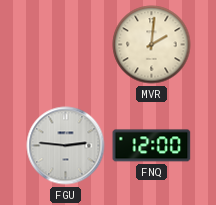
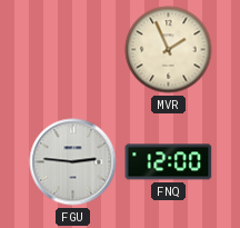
MVR: 2:01 -> 1:56
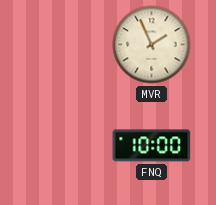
FGU: 2:46 -> none
FNQ: 12:00 -> 10:00
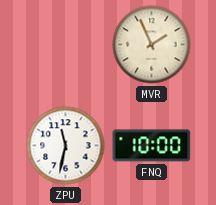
ZPU: none -> 11:32
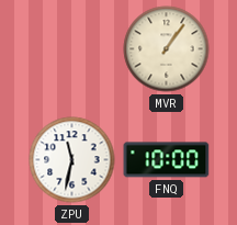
MVR: 1:56 -> 1:06
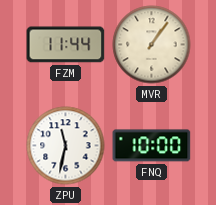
FZM: none -> 11:44
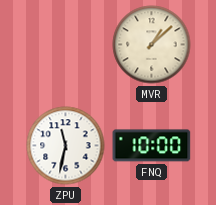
FZM: 11:44 -> none
MVR: 1:06 -> 1:08
